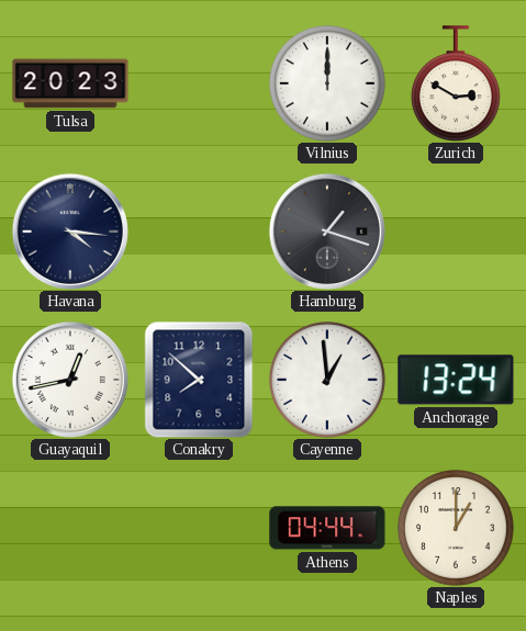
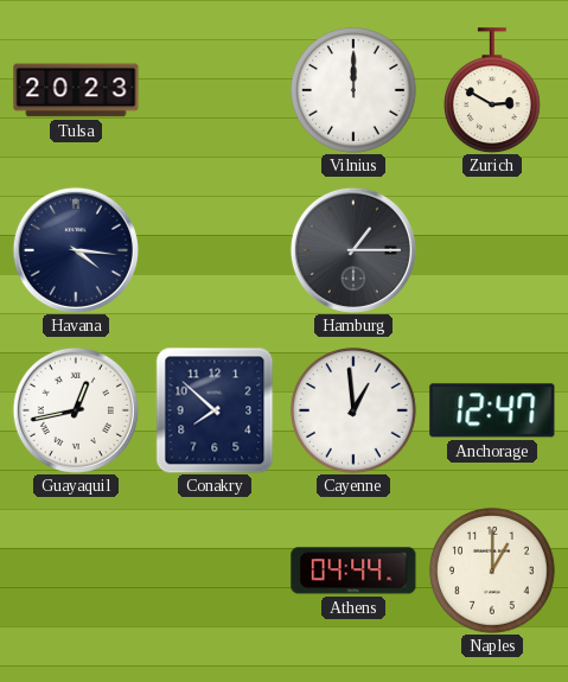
Hamburg: 1:18 -> 1:15
Anchorage: 13:24 -> 12:47
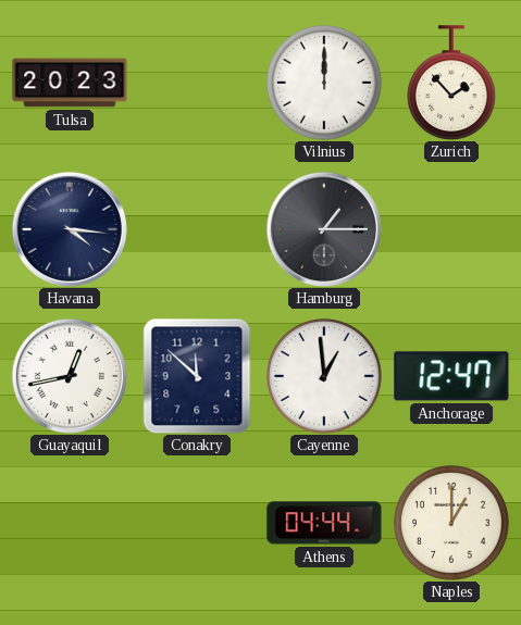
Zurich: 2:50 -> 1:53
Conakry: 7:52 -> 11:52
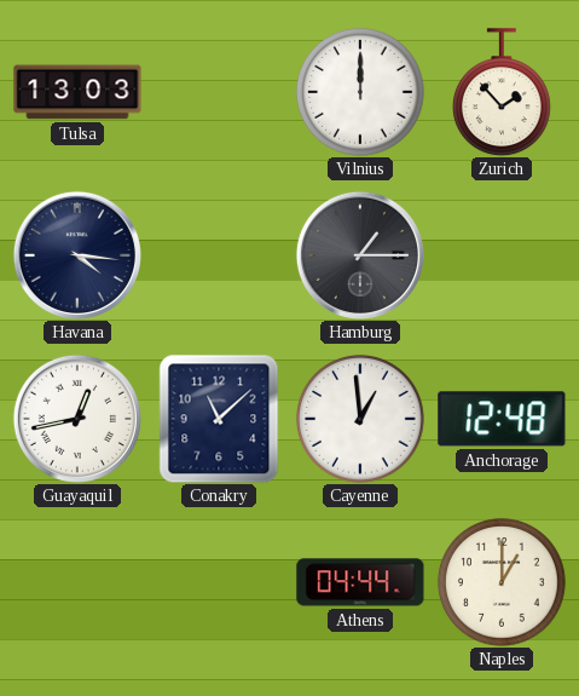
Tulsa: 20:23 -> 13:03
Conakry: 11:52 -> 11:08
Anchorage: 12:47 -> 12:48
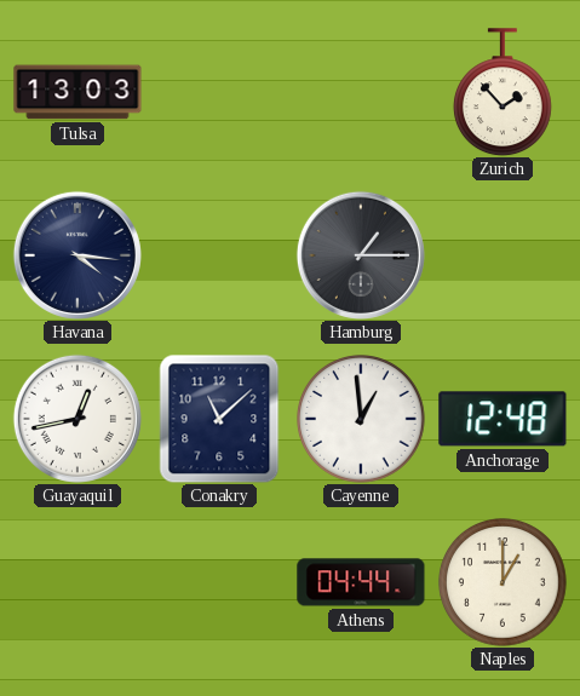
Vilnius: 12:00 -> none
